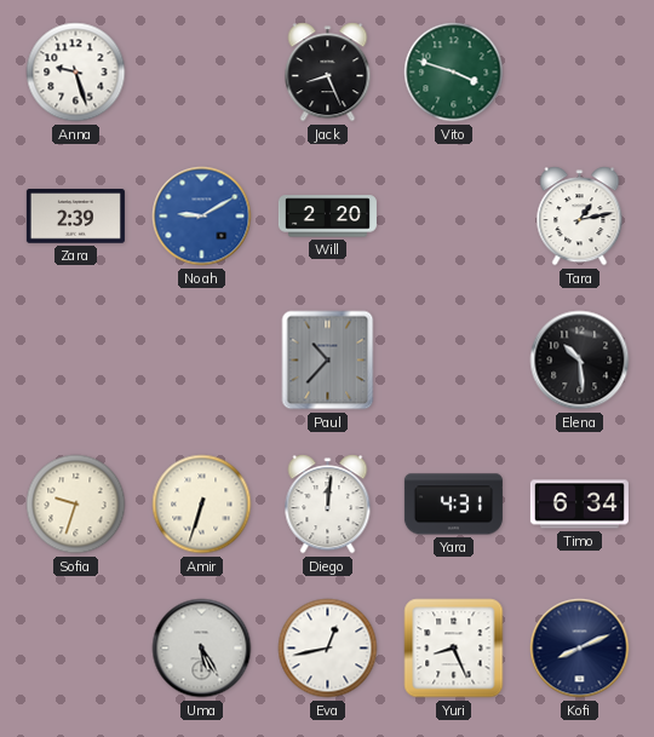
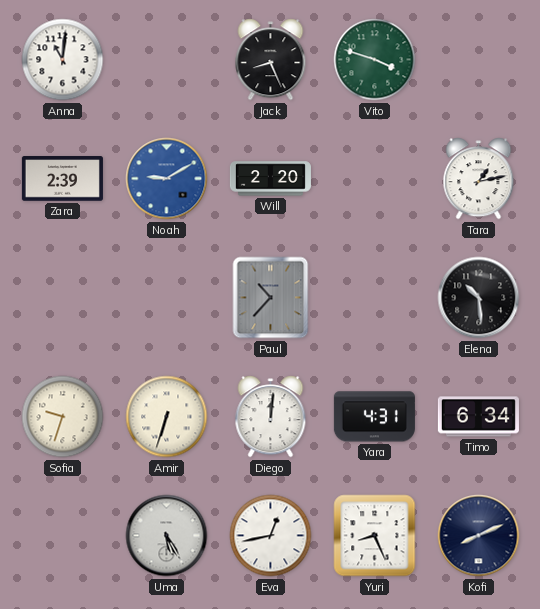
Anna: 9:27 -> 11:01
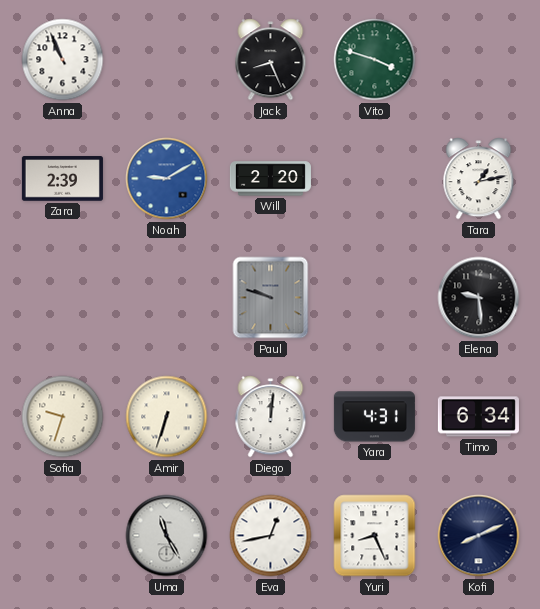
Anna: 11:01 -> 10:56
Paul: 10:37 -> 9:48
Elena: 10:29 -> 9:29
Uma: 5:25 -> 11:25
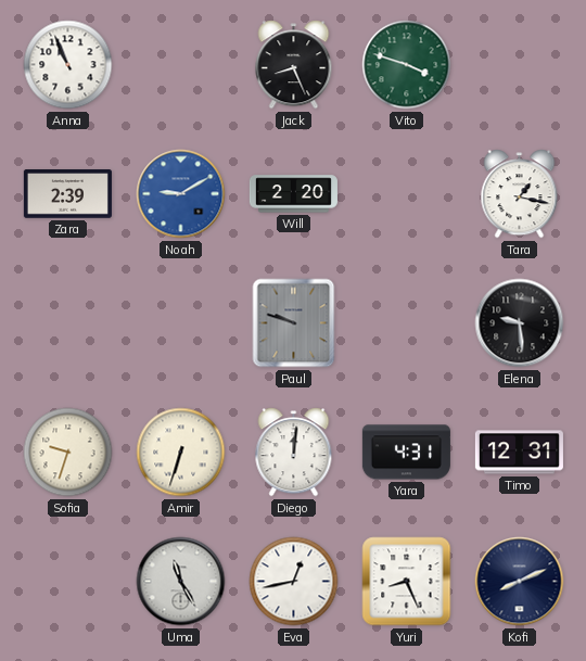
Tara: 1:13 -> 1:17
Timo: 6:34 -> 12:31
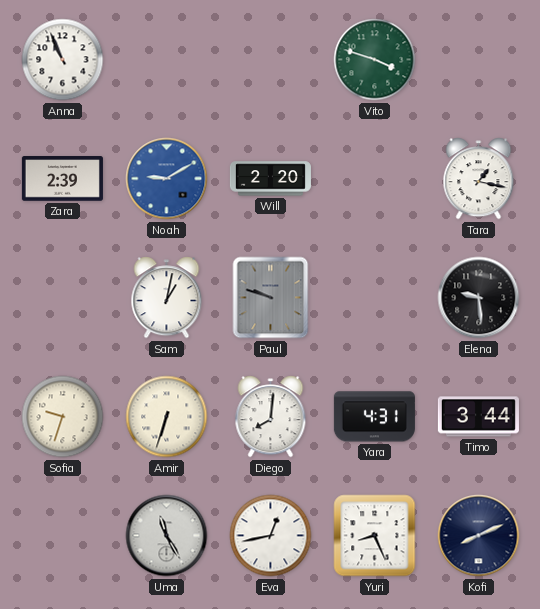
Jack: 8:26 -> none
Sam: none -> 1:02
Diego: 12:01 -> 8:01
Timo: 12:31 -> 3:44
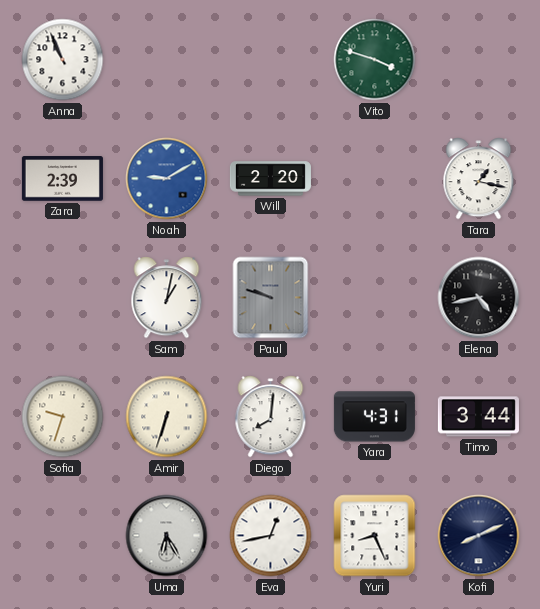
Elena: 9:29 -> 4:43
Uma: 11:25 -> 6:25
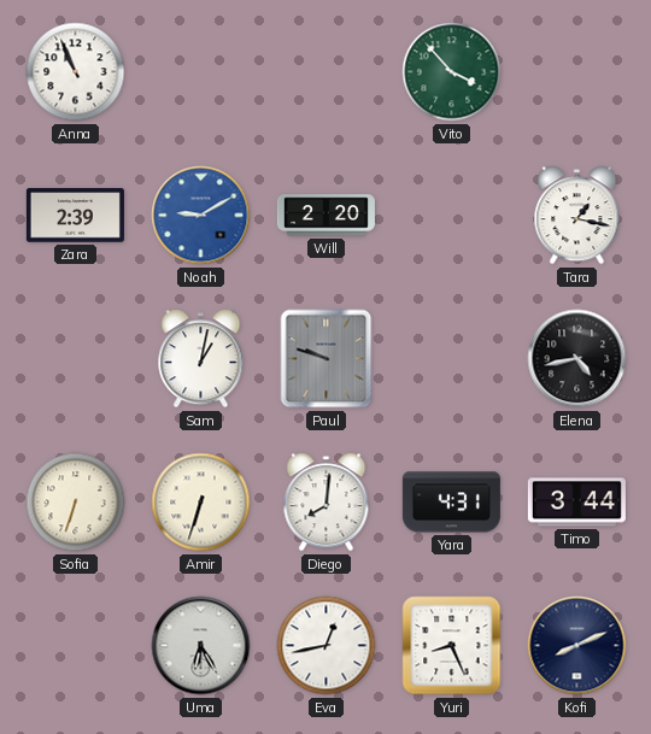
Vito: 3:48 -> 3:53
Sofia: 9:33 -> 6:33
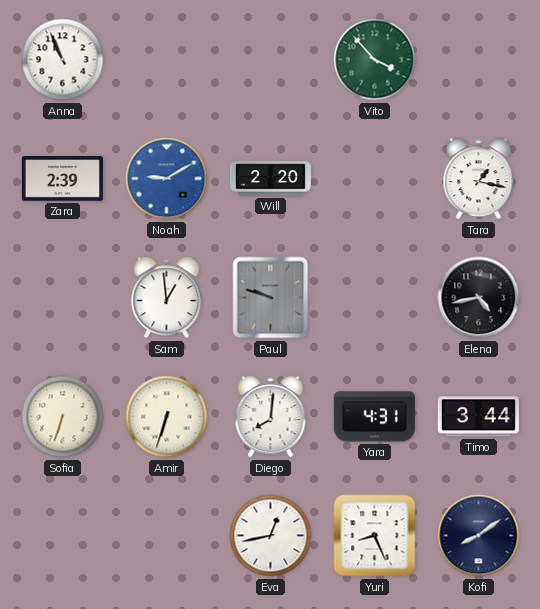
Sam: 1:02 -> 12:59
Uma: 6:25 -> none
Kofi: 8:11 -> 8:09
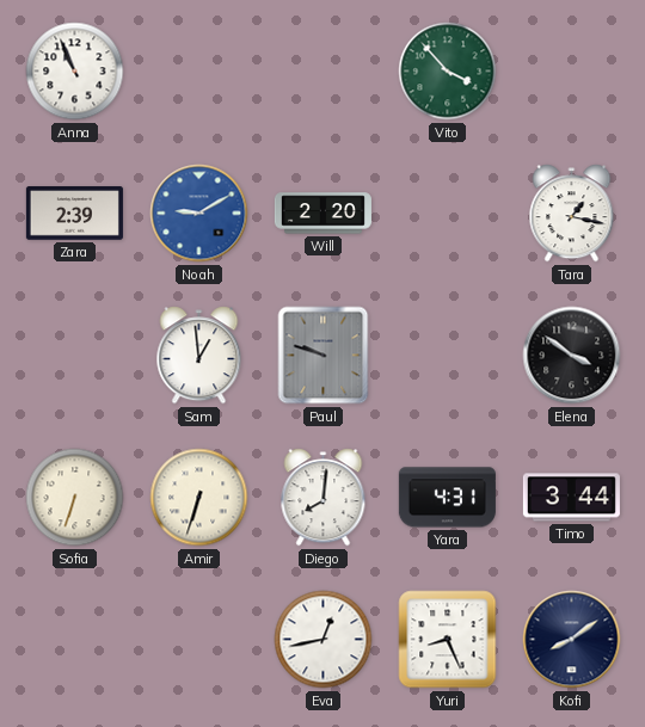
Elena: 4:43 -> 3:51
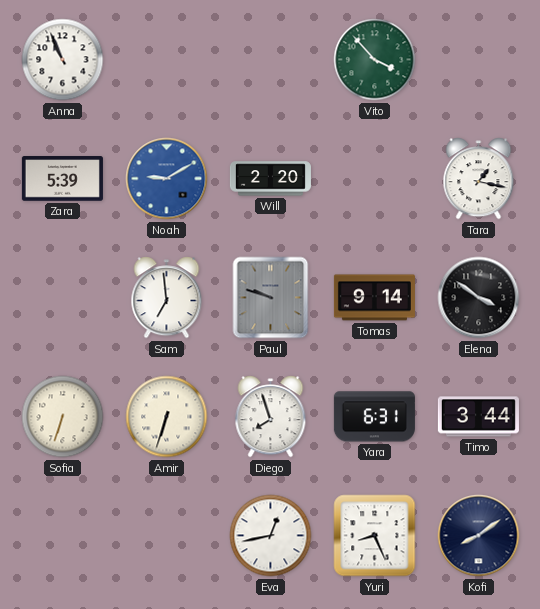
Zara: 2:39 -> 5:39
Sam: 12:59 -> 6:59
Tomas: none -> 9:14
Diego: 8:01 -> 7:57
Yara: 4:31 -> 6:31
